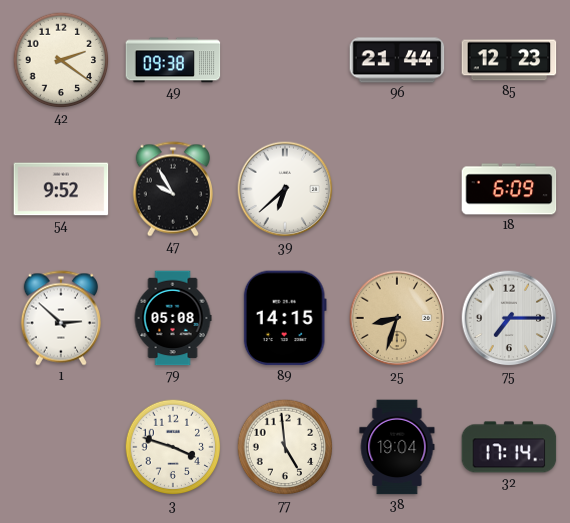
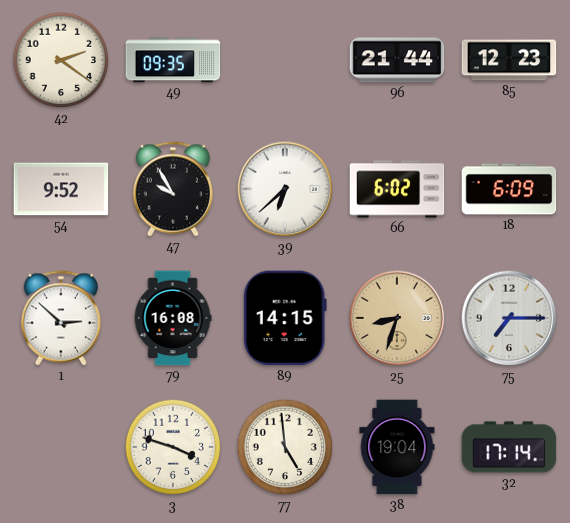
49: 09:38 -> 09:35
66: none -> 6:02
79: 05:08 -> 16:08
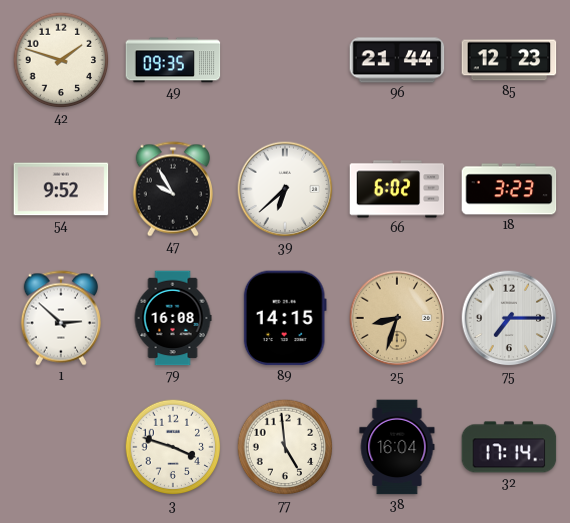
42: 2:21 -> 1:48
18: 6:09 -> 3:23
38: 19:04 -> 16:04
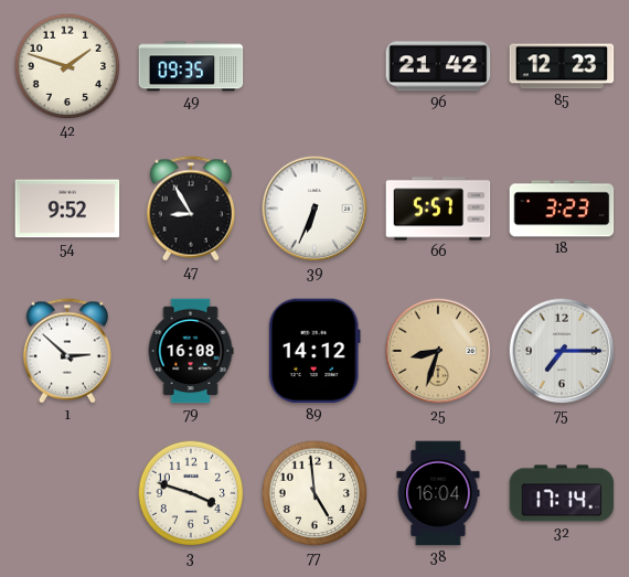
96: 21:44 -> 21:42
47: 9:55 -> 8:55
39: 6:38 -> 6:34
66: 6:02 -> 5:57
89: 14:15 -> 14:12
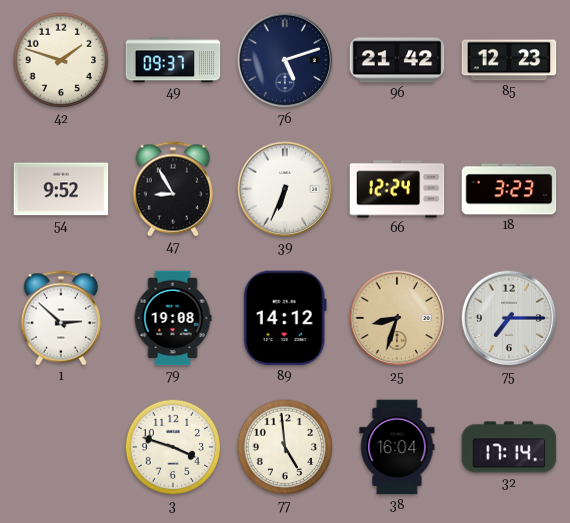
49: 09:35 -> 09:37
76: none -> 5:12
66: 5:57 -> 12:24
79: 16:08 -> 19:08
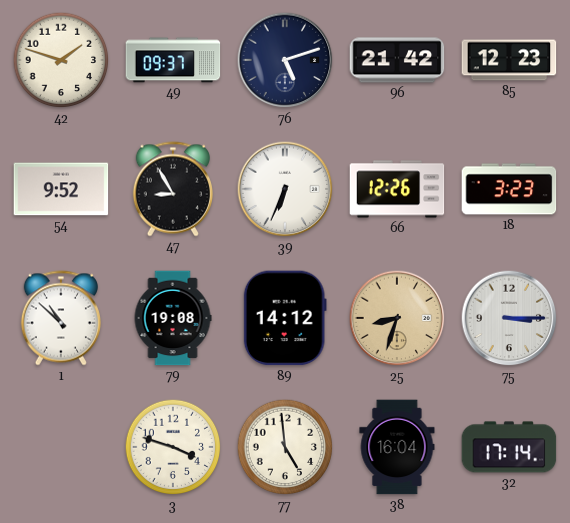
66: 12:24 -> 12:26
1: 2:52 -> 10:52
75: 7:15 -> 3:15
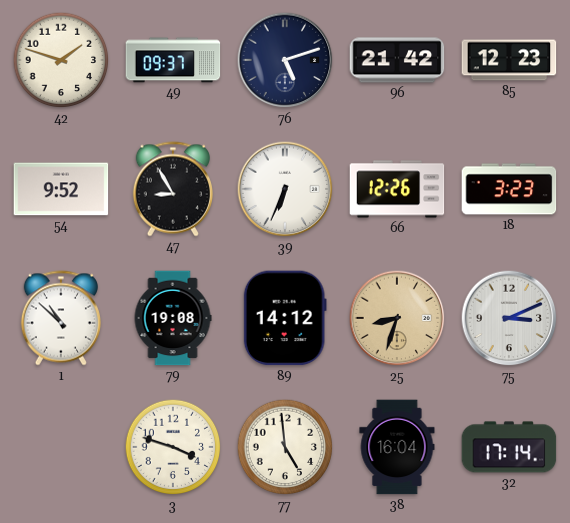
75: 3:15 -> 3:11
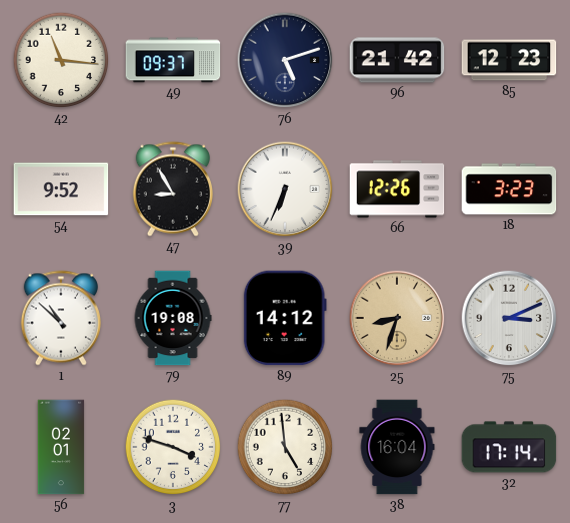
42: 1:48 -> 11:16
56: none -> 02:01
